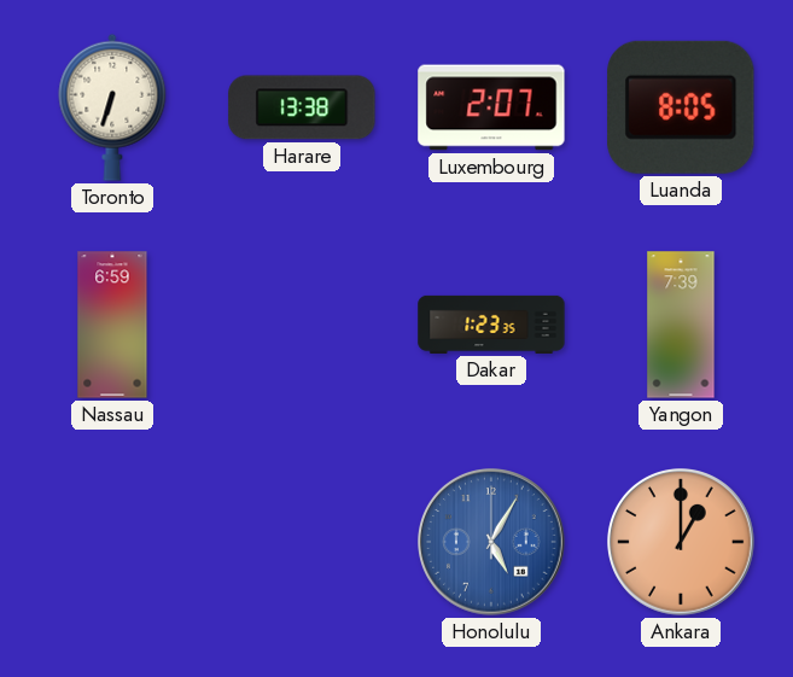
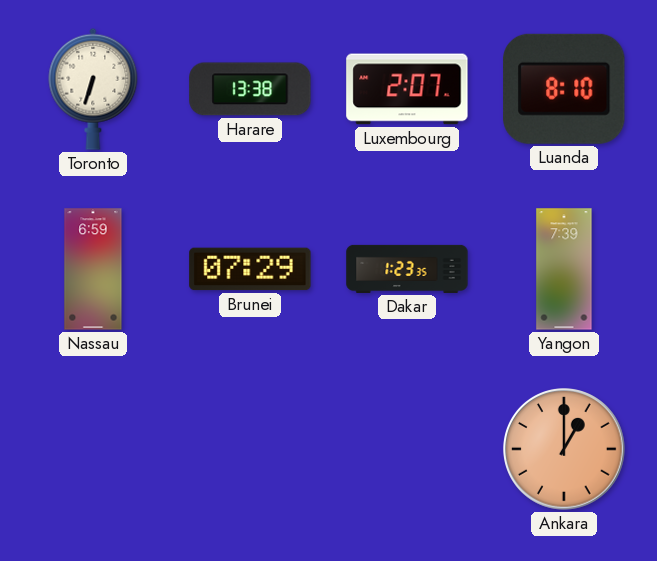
Luanda: 8:05 -> 8:10
Brunei: none -> 07:29
Honolulu: 5:05 -> none
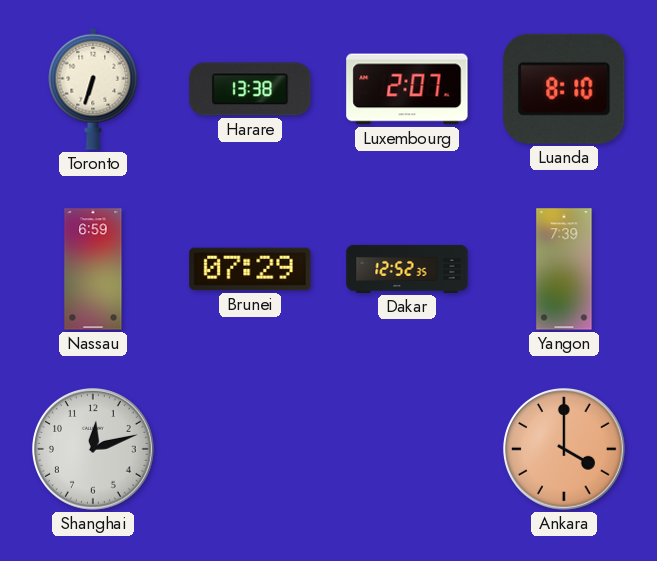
Dakar: 1:23 -> 12:52
Shanghai: none -> 12:12
Ankara: 1:00 -> 4:00
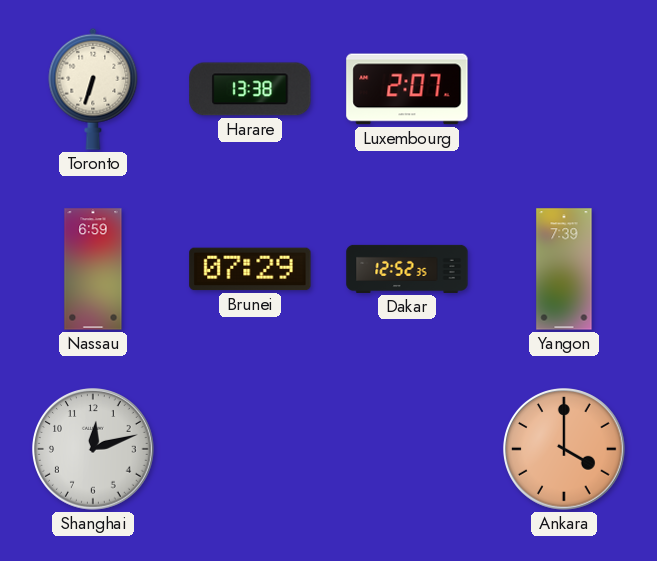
Luanda: 8:10 -> none
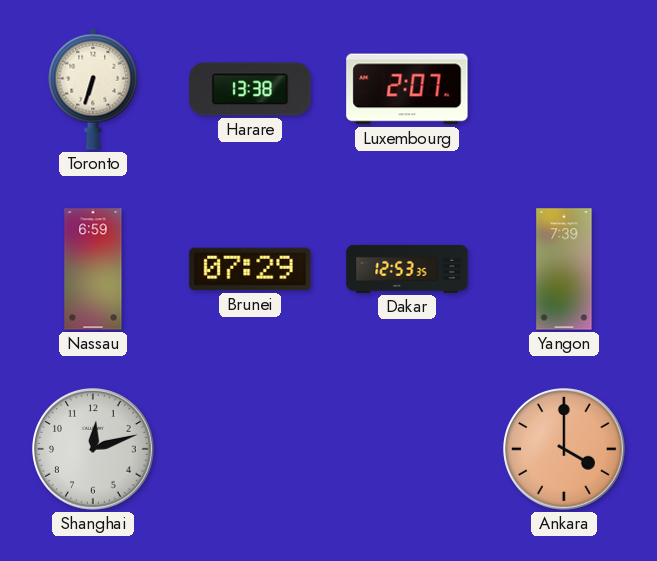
Dakar: 12:52 -> 12:53
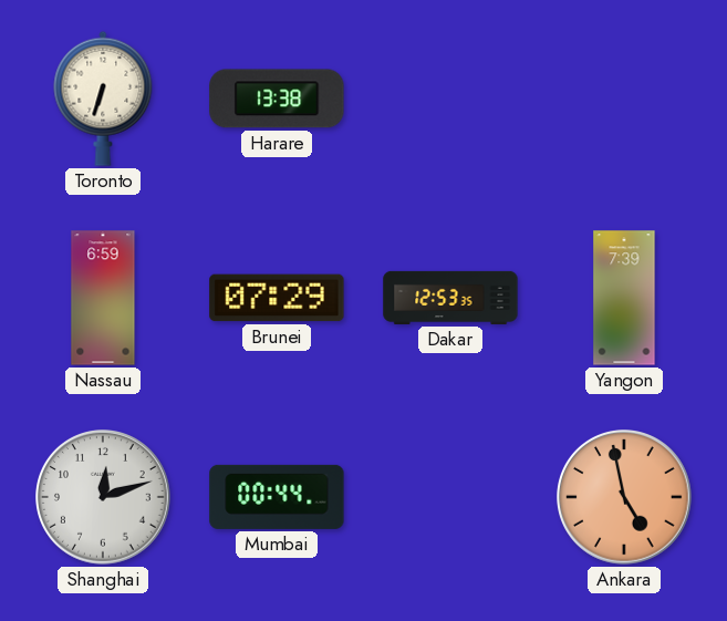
Luxembourg: 2:07 -> none
Mumbai: none -> 00:44
Ankara: 4:00 -> 4:58
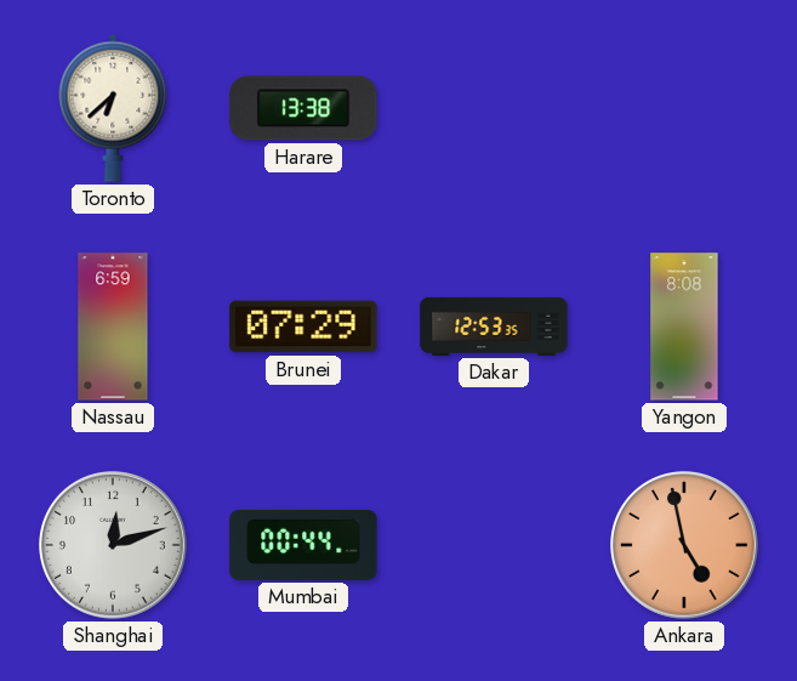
Toronto: 6:33 -> 6:38
Yangon: 7:39 -> 8:08
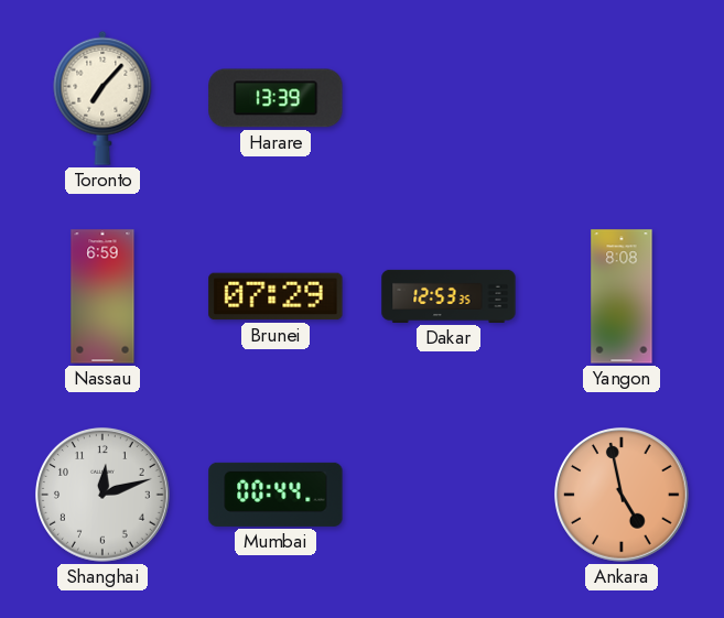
Toronto: 6:38 -> 7:07
Harare: 13:38 -> 13:39
